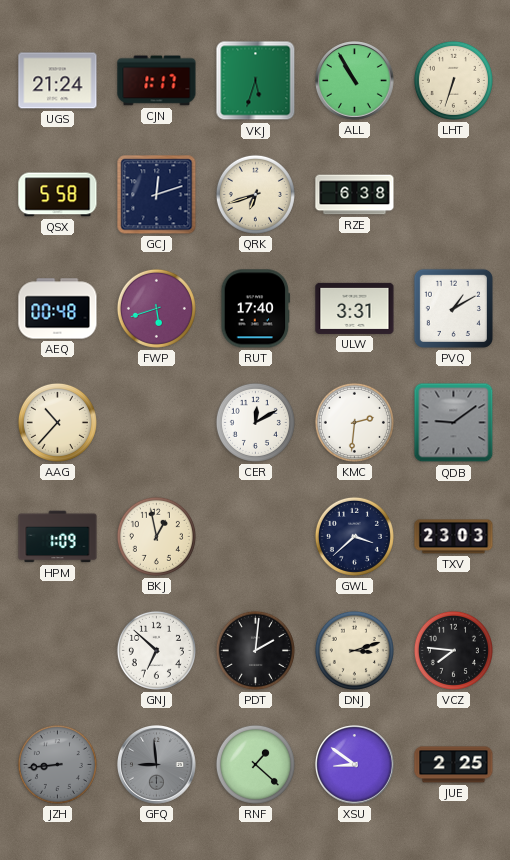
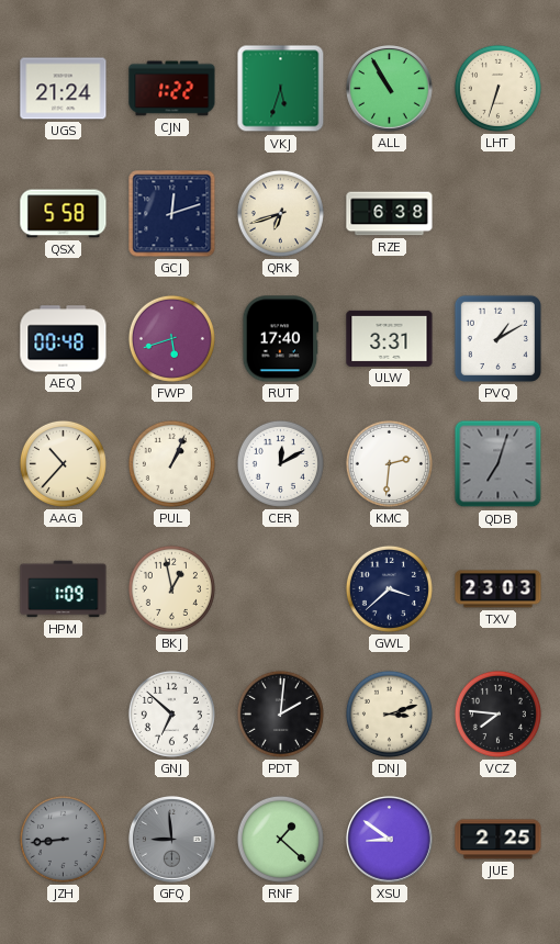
CJN: 1:17 -> 1:22
PUL: none -> 1:04
QDB: 9:09 -> 7:03
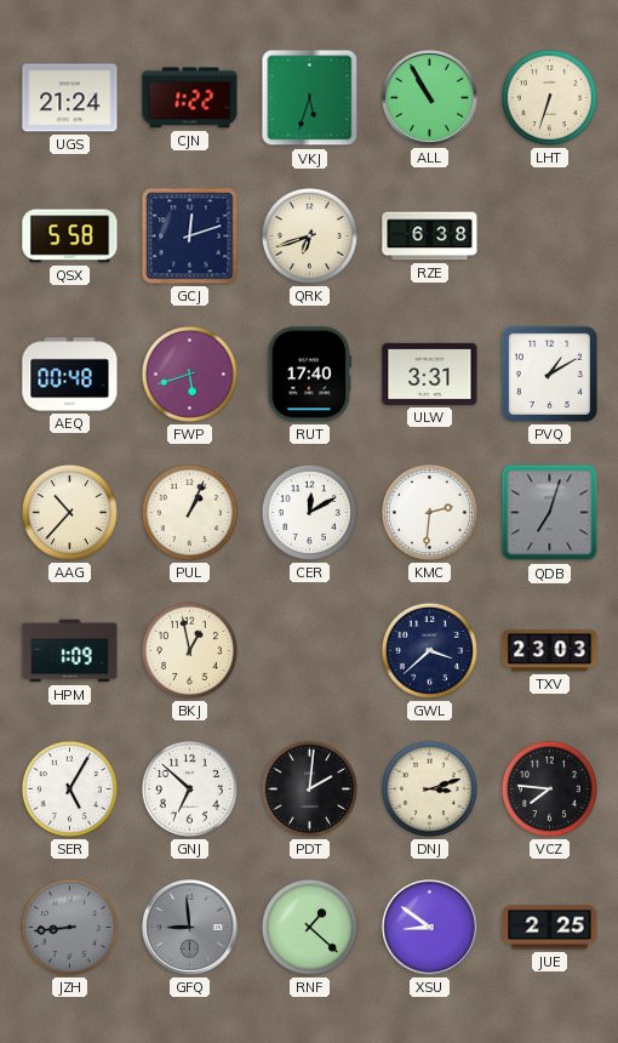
SER: none -> 5:05
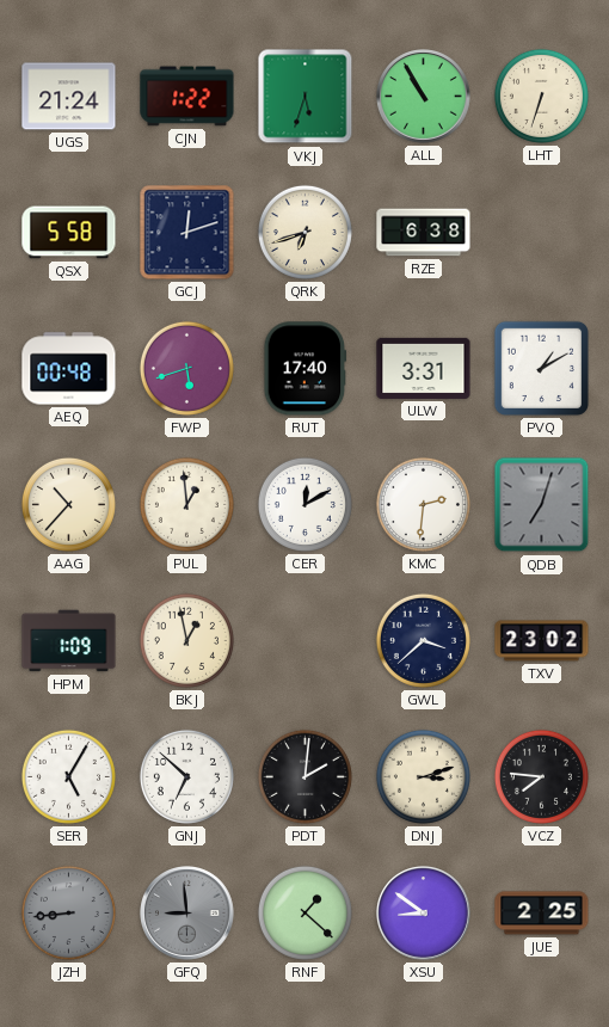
PUL: 1:04 -> 12:59
TXV: 23:03 -> 23:02
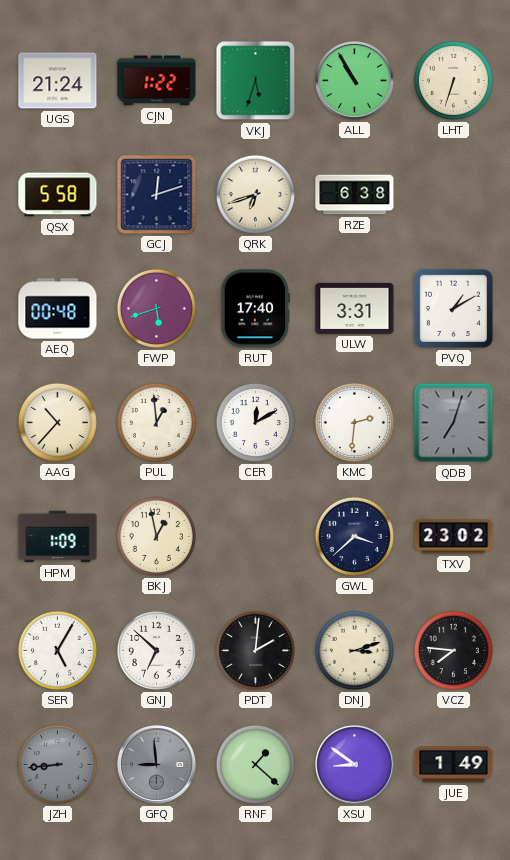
JUE: 2:25 -> 1:49
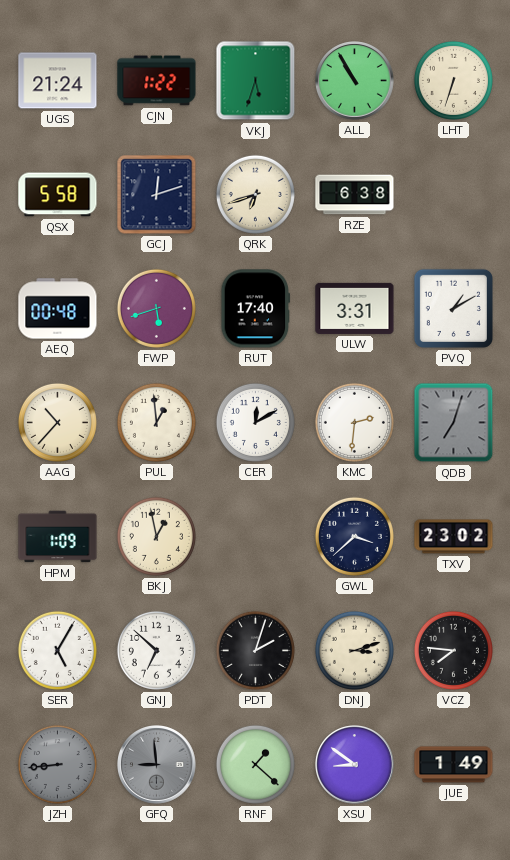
PDT: 2:01 -> 2:03
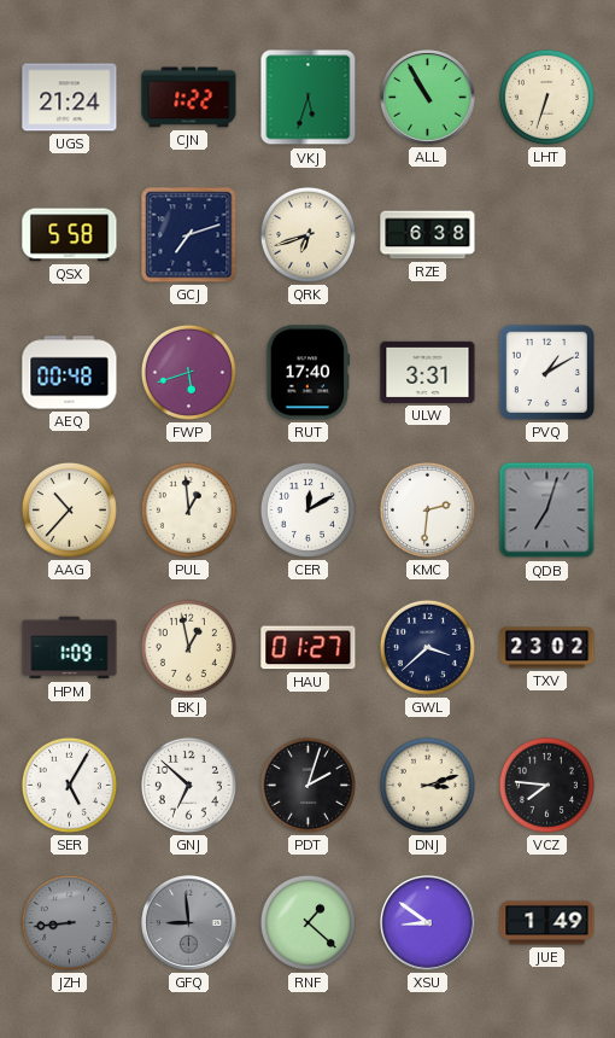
GCJ: 12:12 -> 7:12
HAU: none -> 01:27
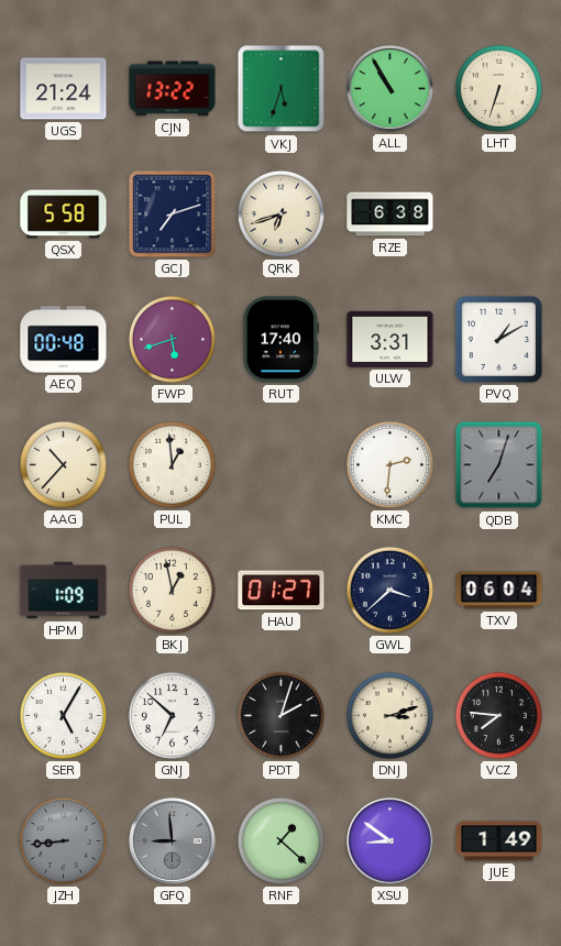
CJN: 1:22 -> 13:22
CER: 12:10 -> none
TXV: 23:02 -> 06:04
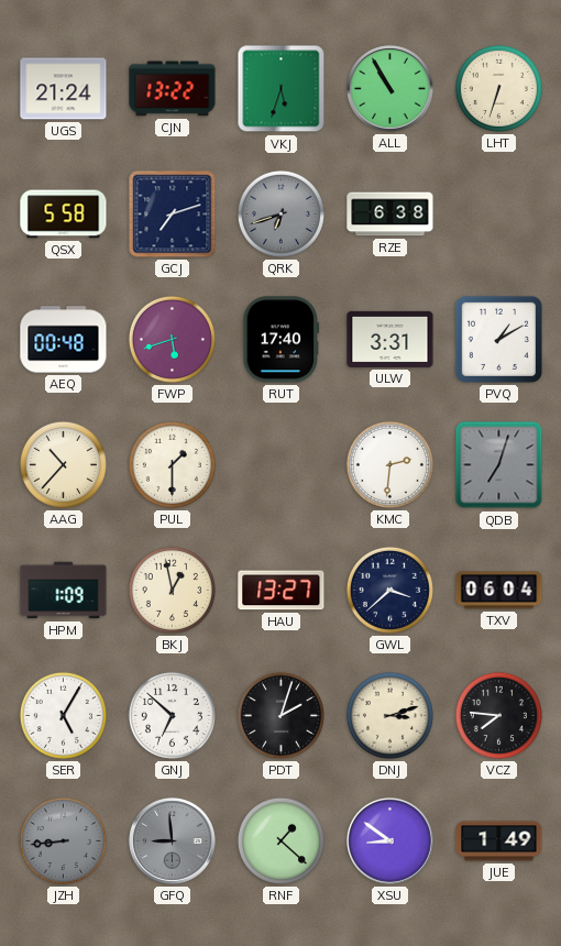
QRK dial: cream -> grey
PUL: 12:59 -> 1:30
HAU: 01:27 -> 13:27
